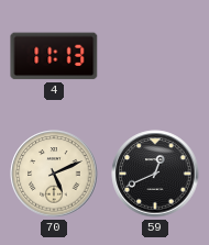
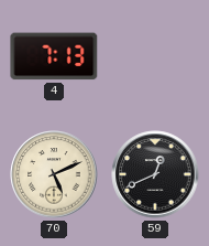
4: 11:13 -> 7:13
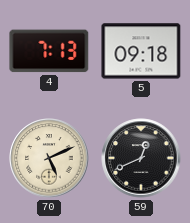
5: none -> 09:18
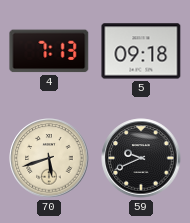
70: 5:11 -> 5:42
59: 12:41 -> 9:41
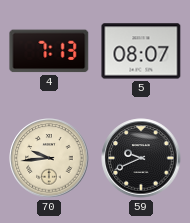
5: 09:18 -> 08:07
70: 5:42 -> 9:44
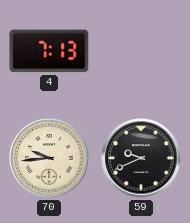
5: 08:07 -> none
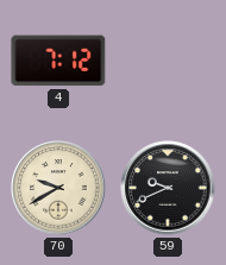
4: 7:13 -> 7:12
70: 9:44 -> 9:40
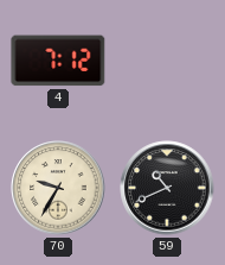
70: 9:40 -> 9:35
59: 9:41 -> 10:41
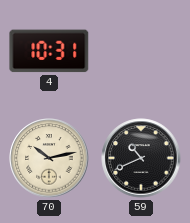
4: 7:12 -> 10:31
70: 9:35 -> 10:13
